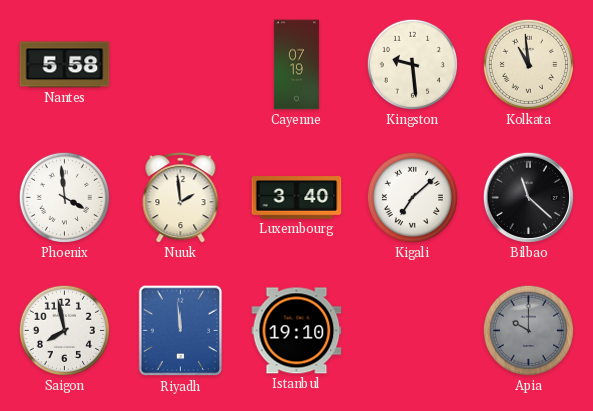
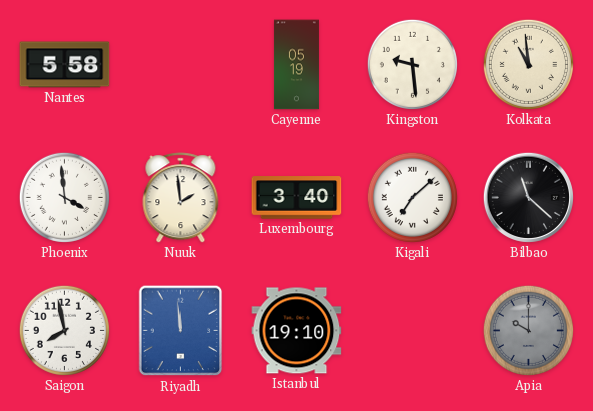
Cayenne: 07:19 -> 05:19
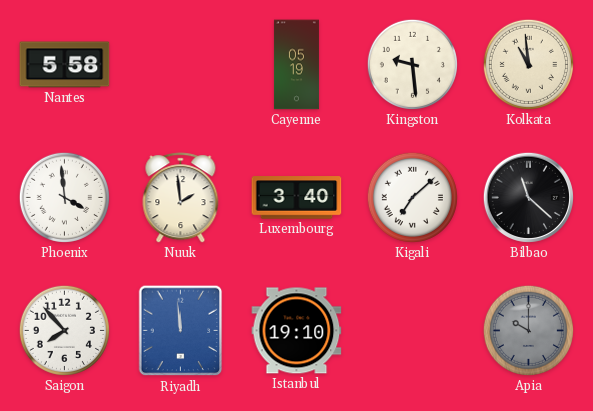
Saigon: 7:58 -> 7:53
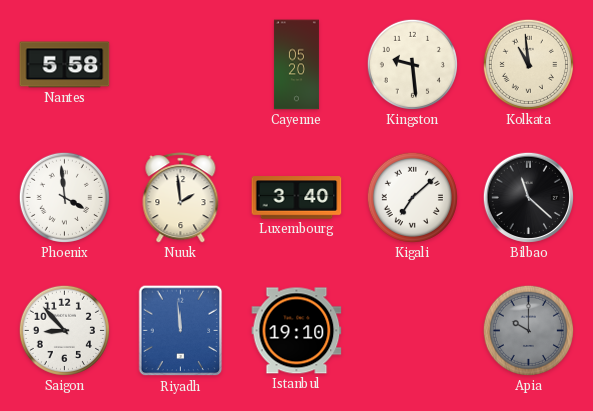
Cayenne: 05:19 -> 05:20
Saigon: 7:53 -> 8:53
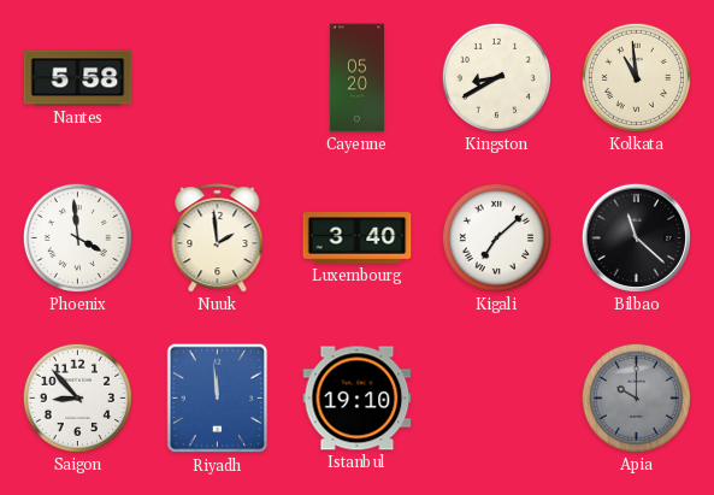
Kingston: 9:29 -> 8:40
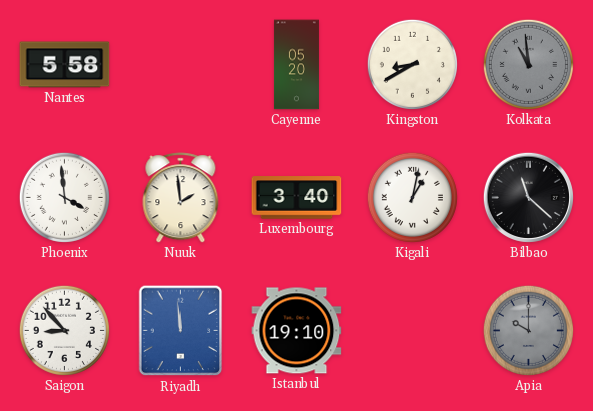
Kolkata dial: cream -> grey
Kigali: 7:08 -> 1:02
